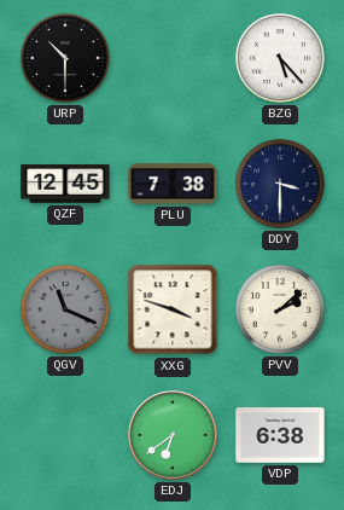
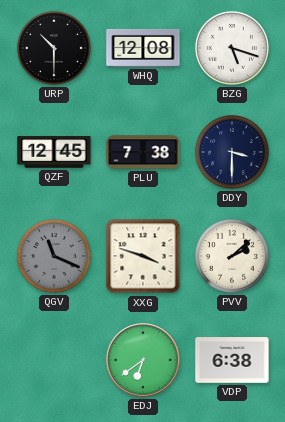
WHQ: none -> 12:08
BZG: 5:23 -> 5:18
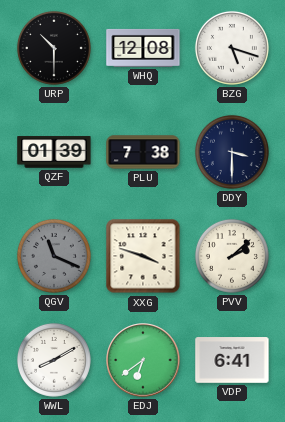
QZF: 12:45 -> 01:39
WWL: none -> 8:10
VDP: 6:38 -> 6:41
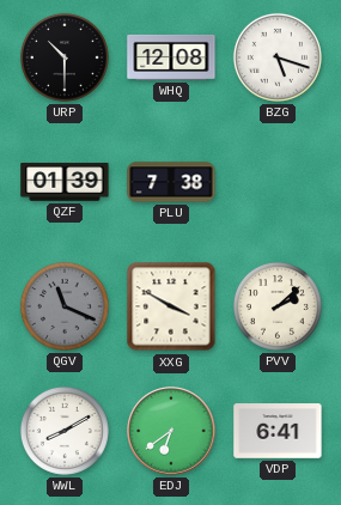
DDY: 3:30 -> none
XXG: 3:48 -> 3:50
